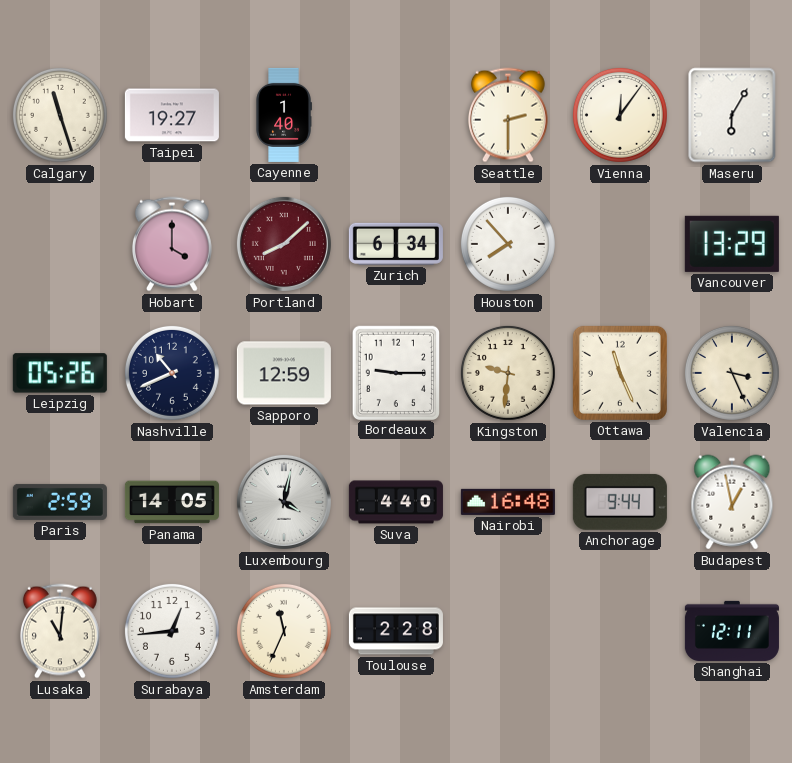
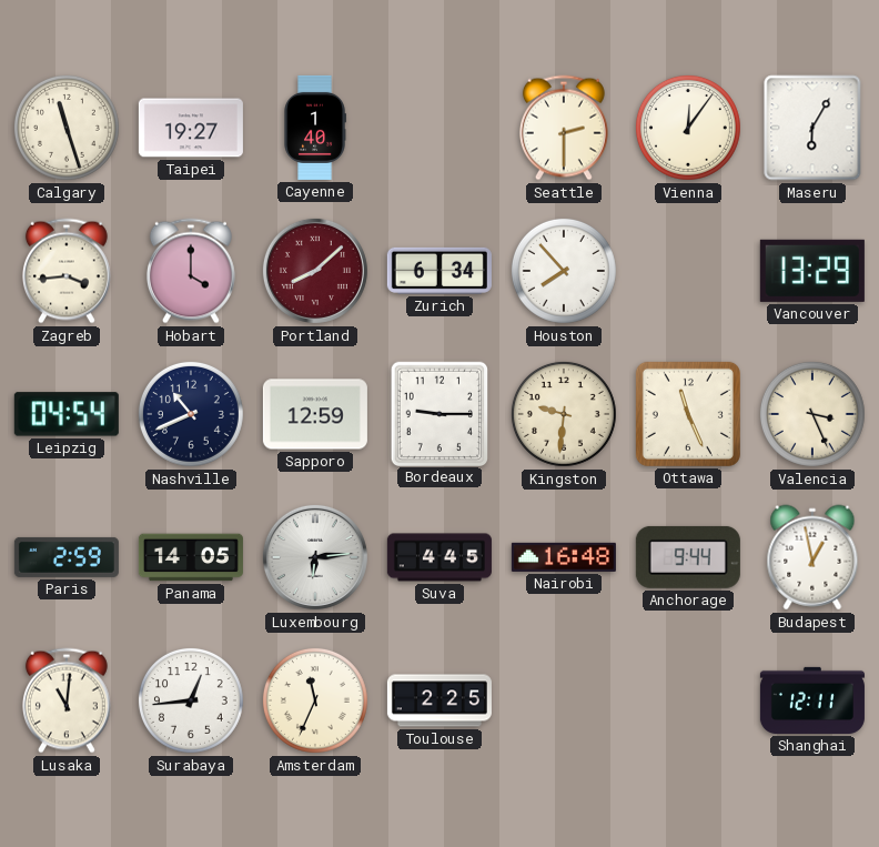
Zagreb: none -> 3:44
Leipzig: 05:26 -> 04:54
Luxembourg: 4:02 -> 6:14
Suva: 4:40 -> 4:45
Toulouse: 2:28 -> 2:25
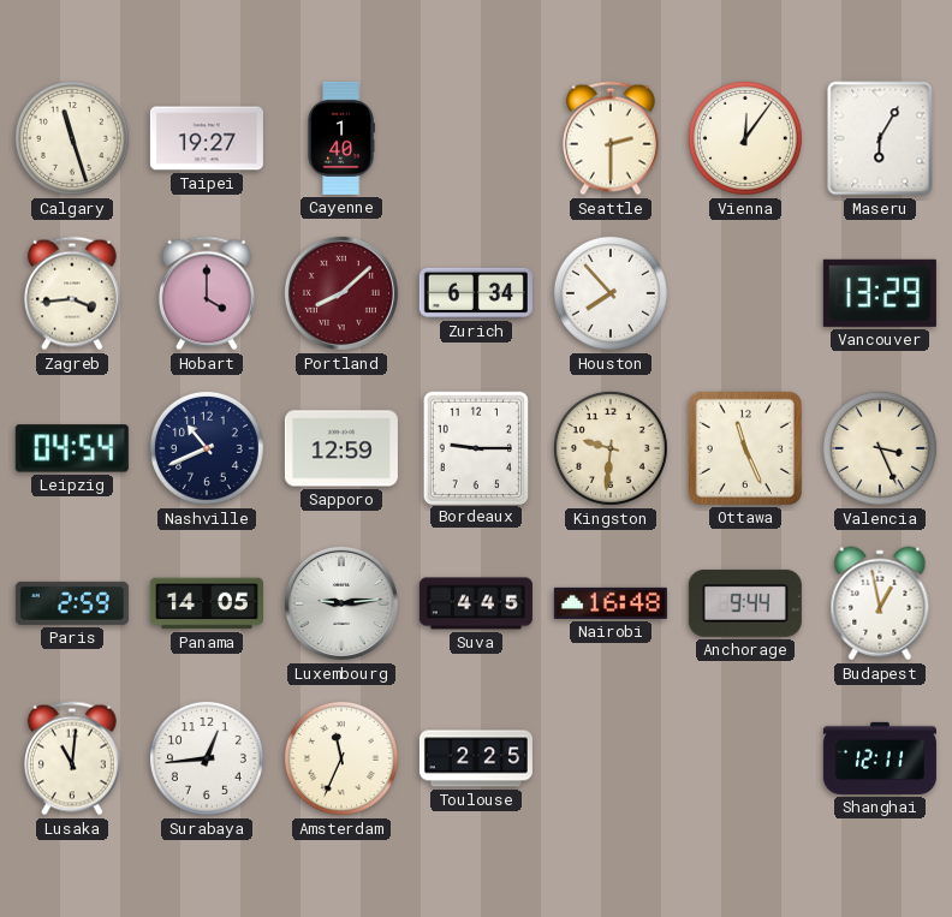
Luxembourg: 6:14 -> 9:14
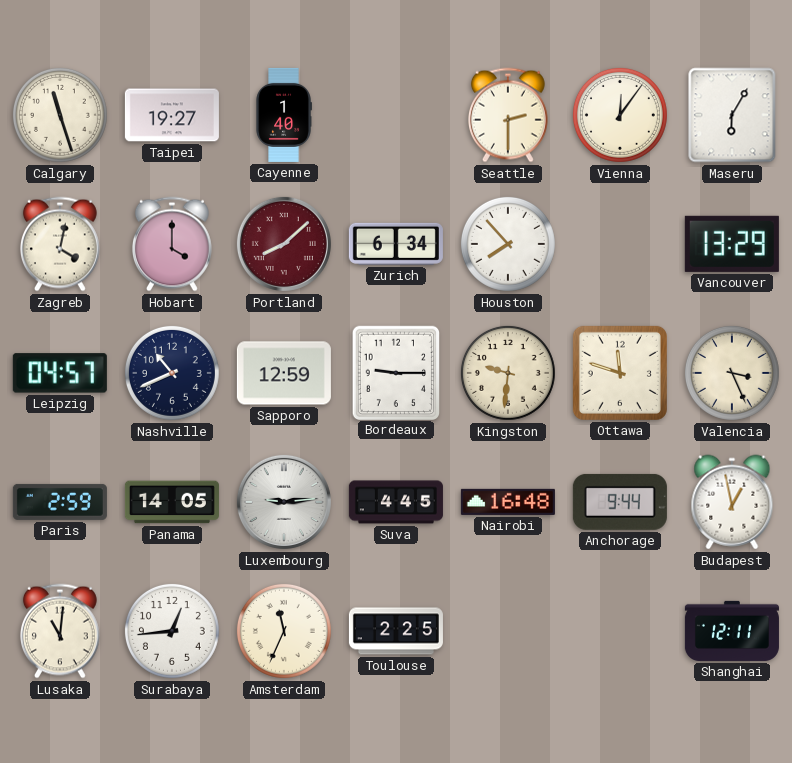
Zagreb: 3:44 -> 4:02
Leipzig: 04:54 -> 04:57
Ottawa: 11:26 -> 11:48
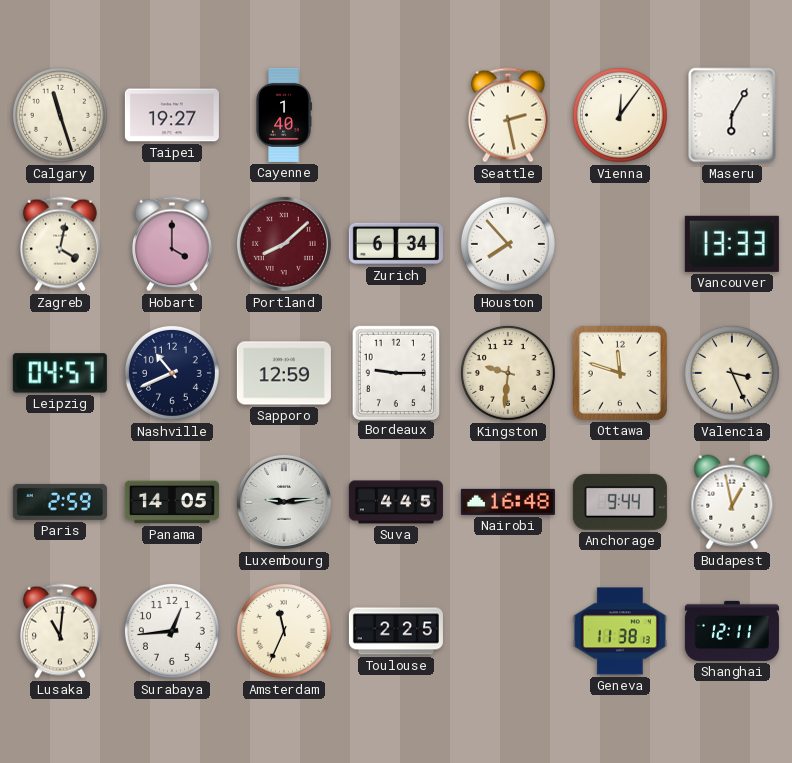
Seattle: 2:30 -> 2:28
Vancouver: 13:29 -> 13:33
Geneva: none -> 11:38
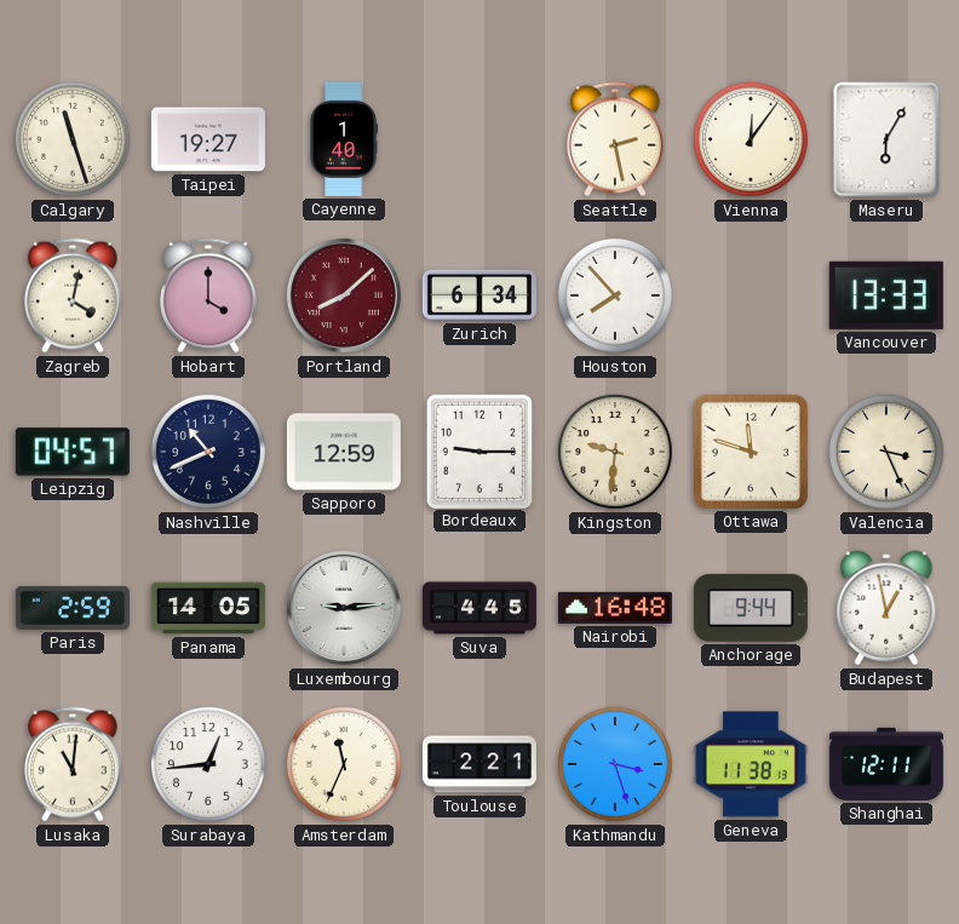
Toulouse: 2:25 -> 2:21
Kathmandu: none -> 3:27
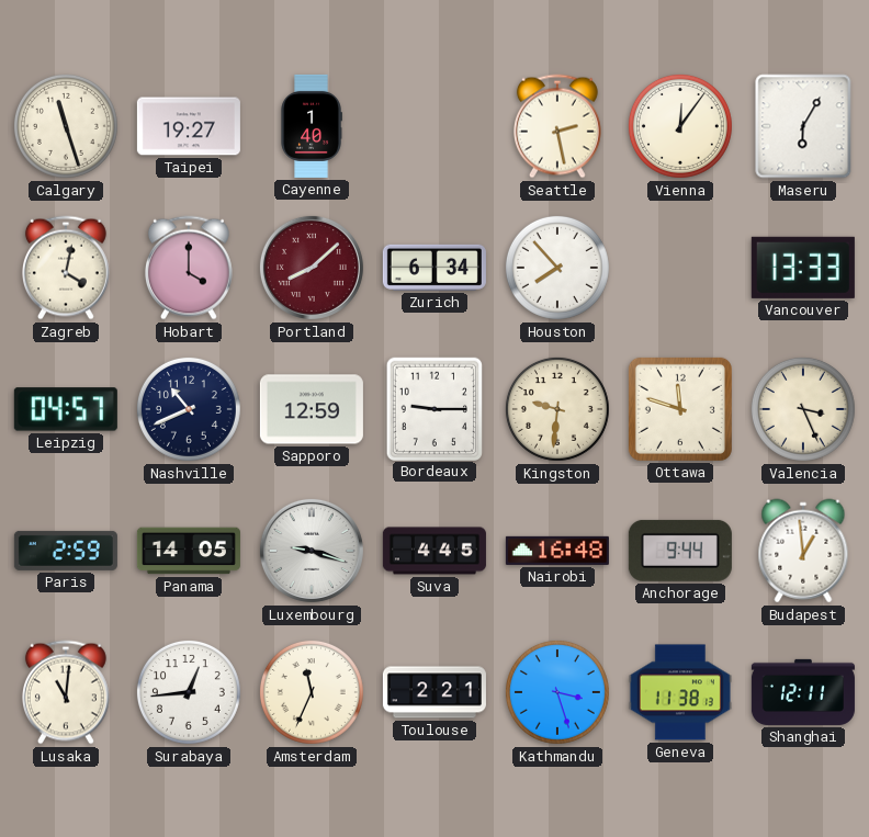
Luxembourg: 9:14 -> 9:18
Budapest: 12:58 -> 12:59
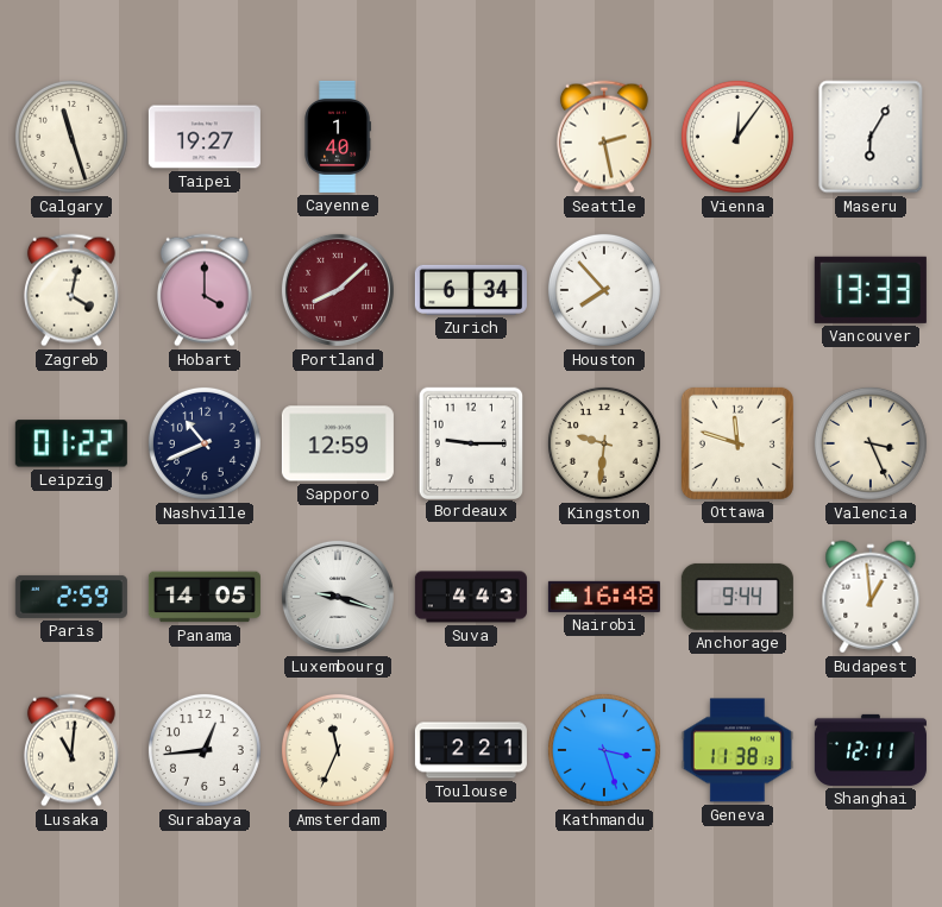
Leipzig: 04:57 -> 01:22
Suva: 4:45 -> 4:43
